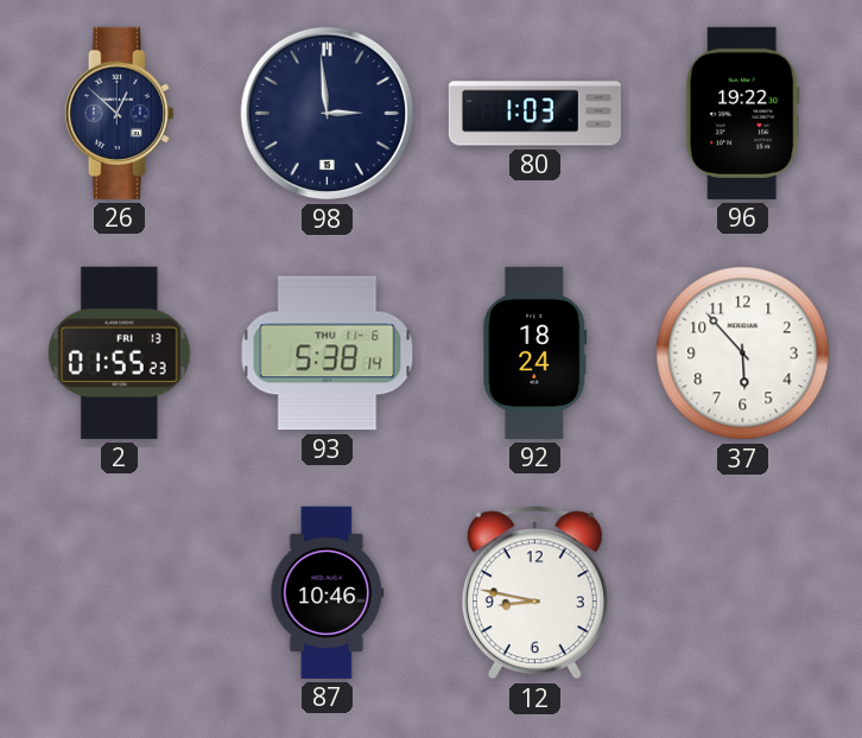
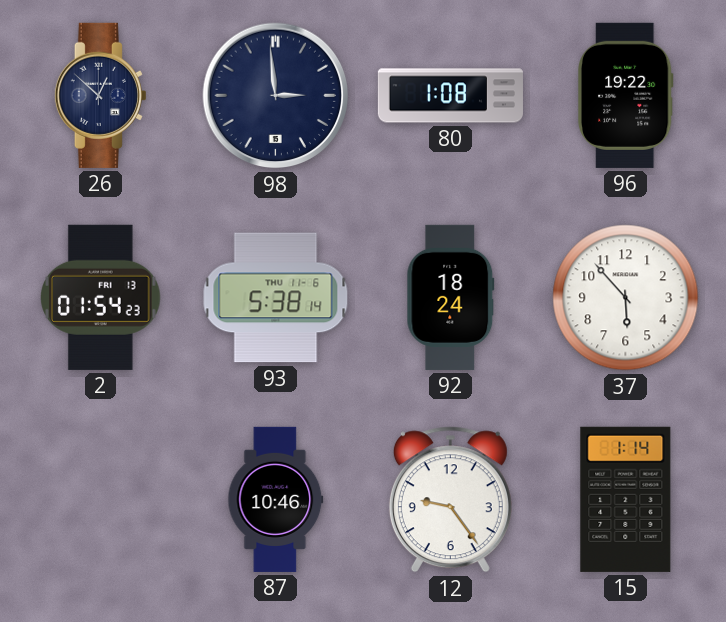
80: 1:03 -> 1:08
2: 01:55 -> 01:54
12: 8:47 -> 9:24
15: none -> 1:14
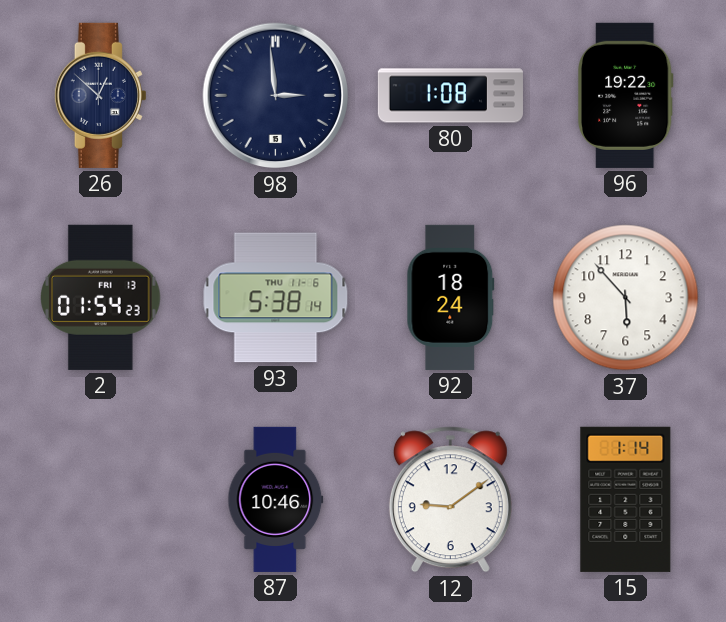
12: 9:24 -> 9:09
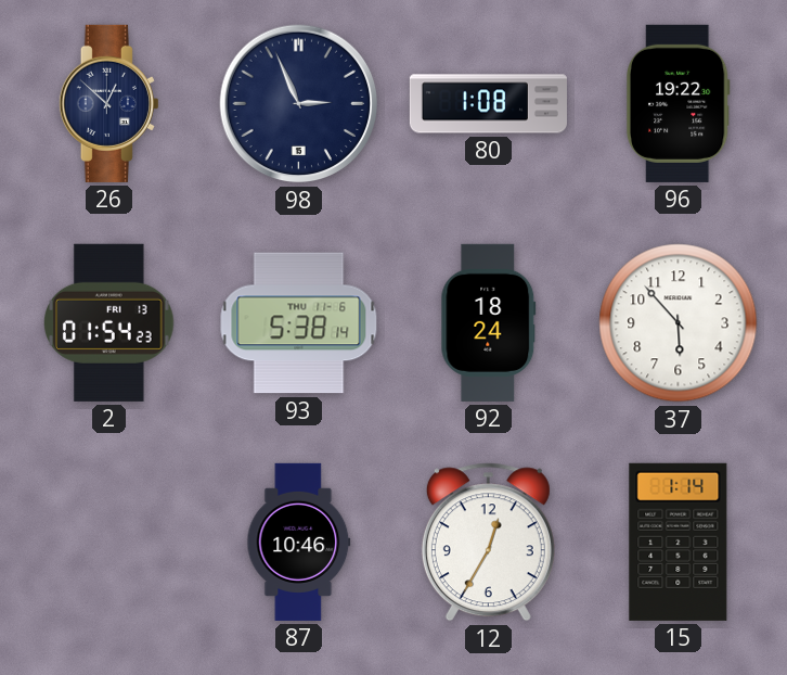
98: 2:59 -> 2:56
12: 9:09 -> 12:35
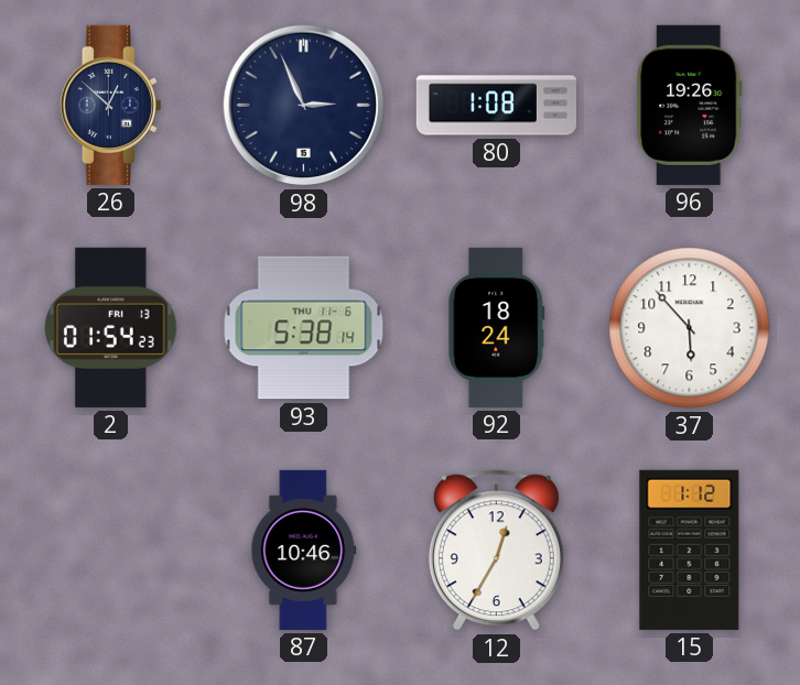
96: 19:22 -> 19:26
15: 1:14 -> 1:12
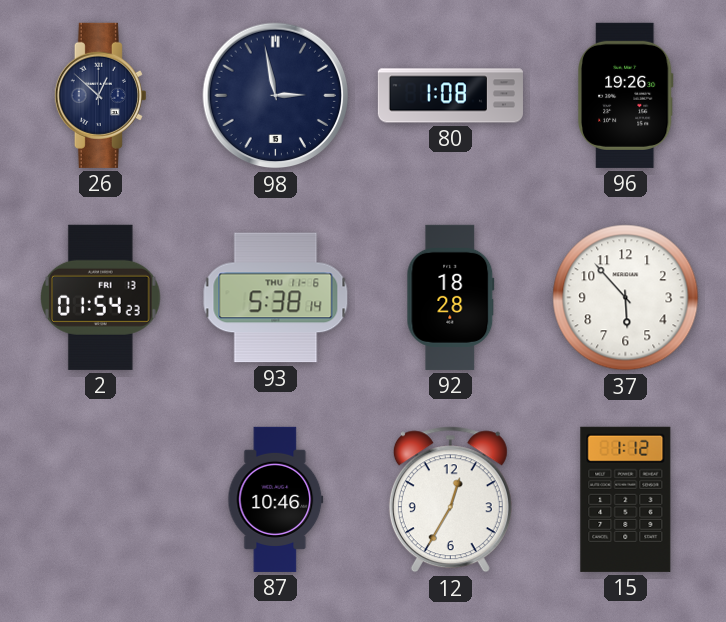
98: 2:56 -> 2:58
92: 18:24 -> 18:28
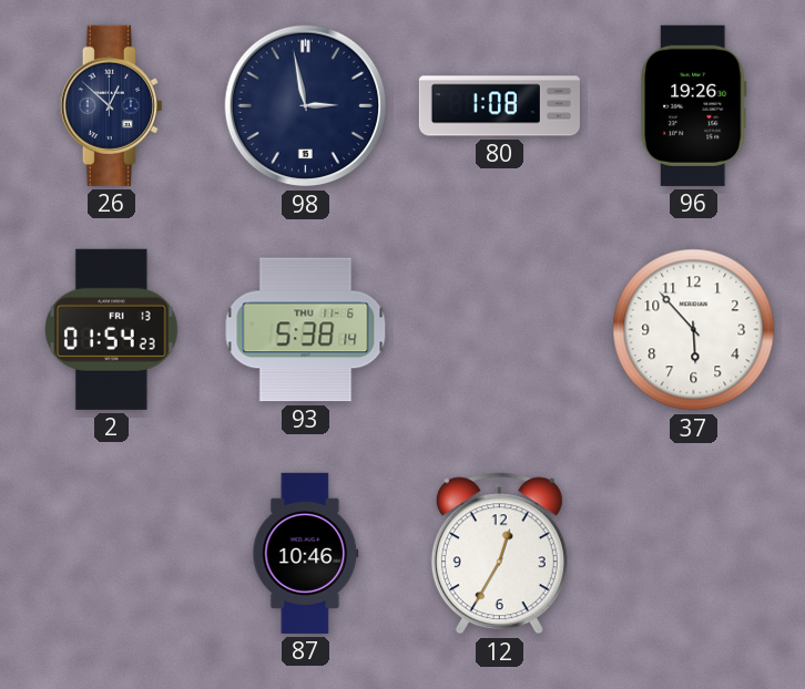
92: 18:28 -> none
15: 1:12 -> none
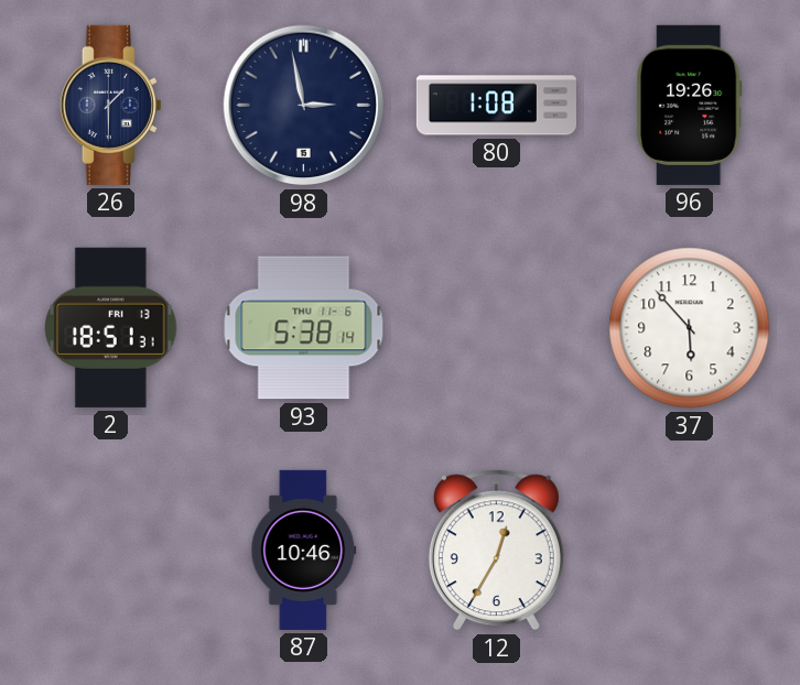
26: 12:52 -> 1:30
2: 01:54 -> 18:51
